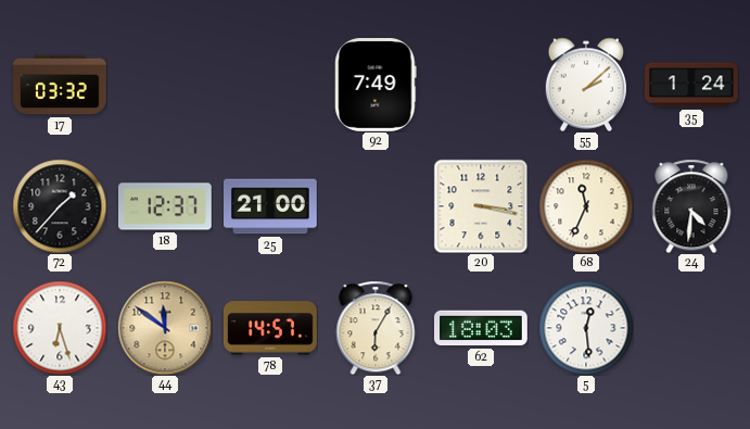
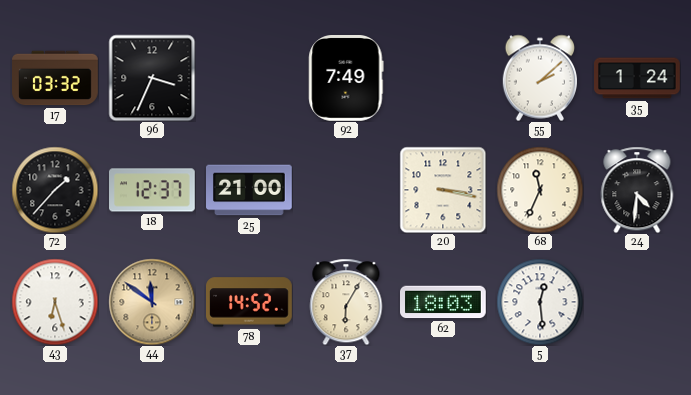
96: none -> 3:34
78: 14:57 -> 14:52
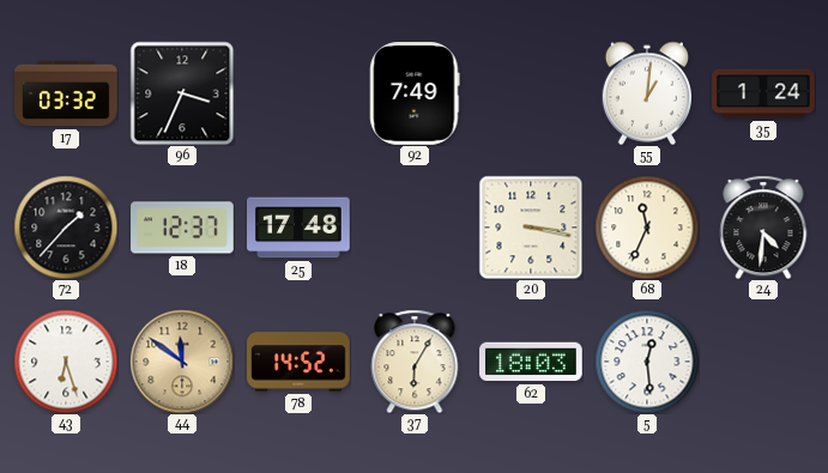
55: 2:08 -> 1:01
25: 21:00 -> 17:48
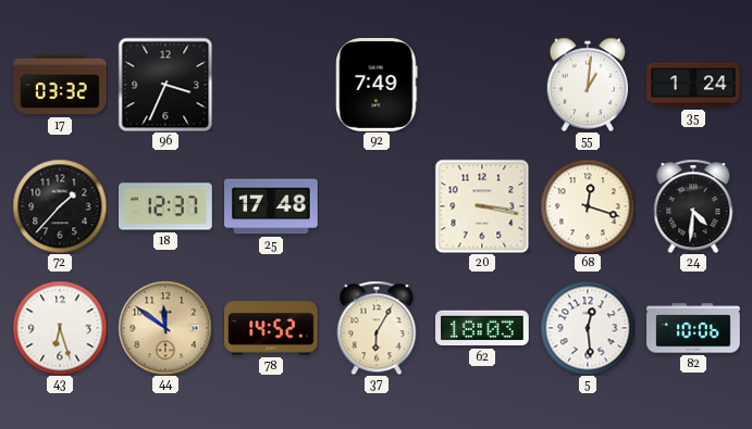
68: 11:34 -> 12:18
82: none -> 10:06
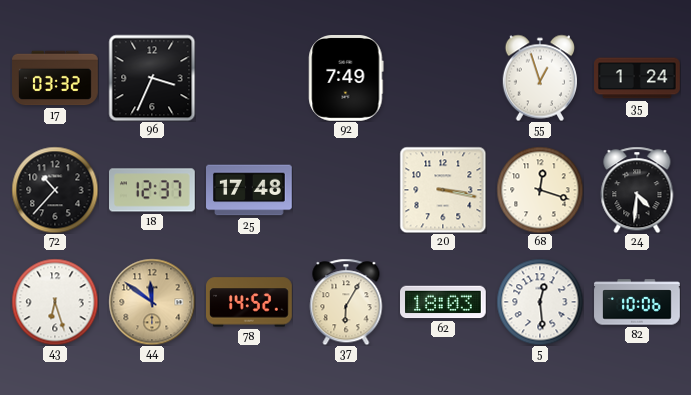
55: 1:01 -> 12:57
72: 1:37 -> 10:37
